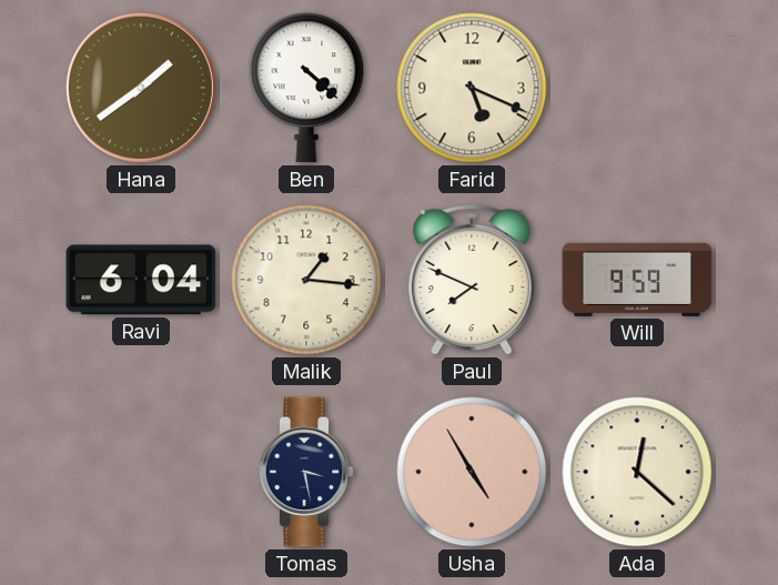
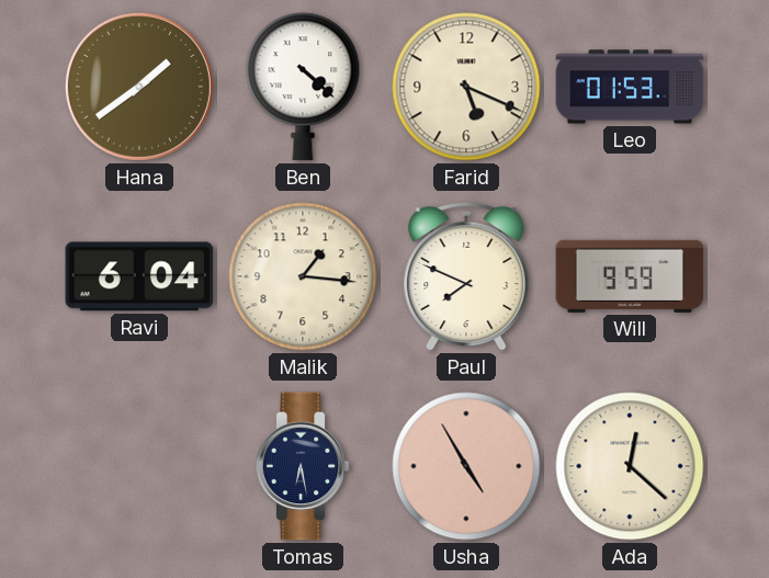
Leo: none -> 01:53
Tomas: 3:28 -> 6:28
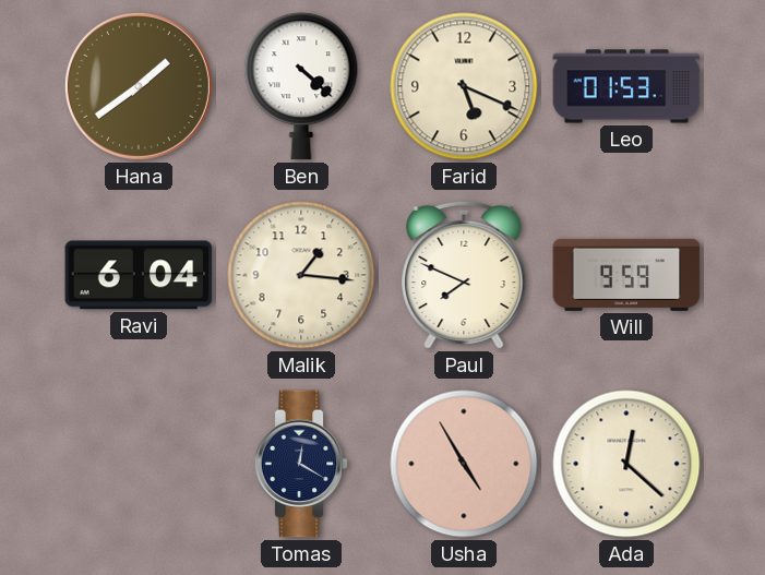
Tomas: 6:28 -> 12:20
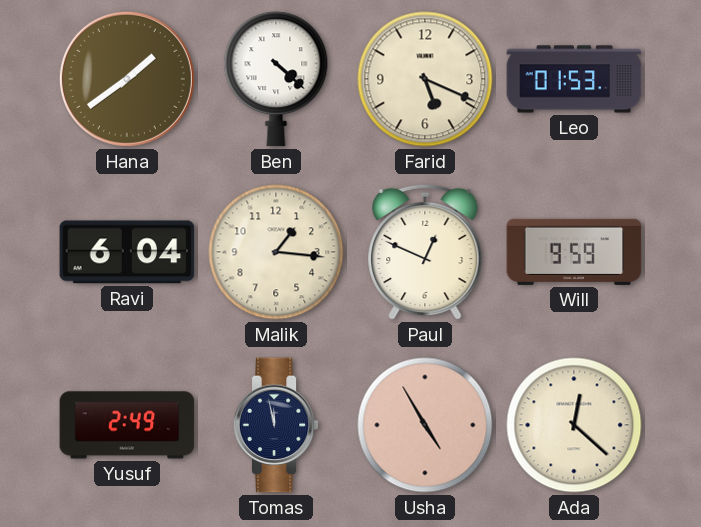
Paul: 7:49 -> 12:49
Yusuf: none -> 2:49
Tomas: 12:20 -> 11:58
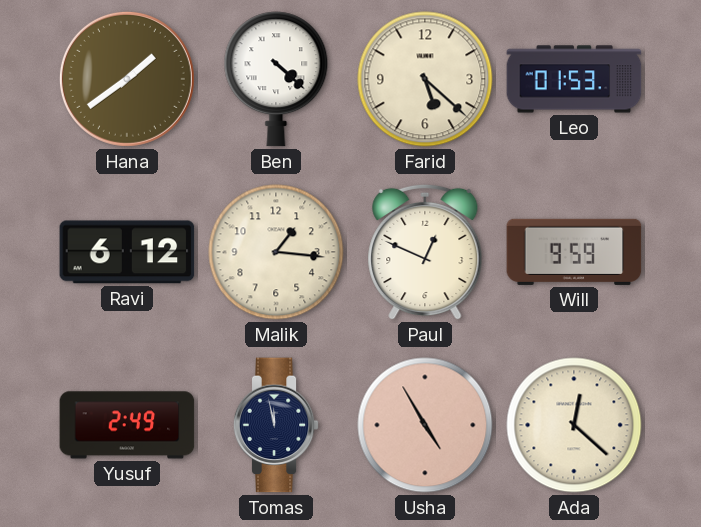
Farid: 5:19 -> 5:22
Ravi: 6:04 -> 6:12
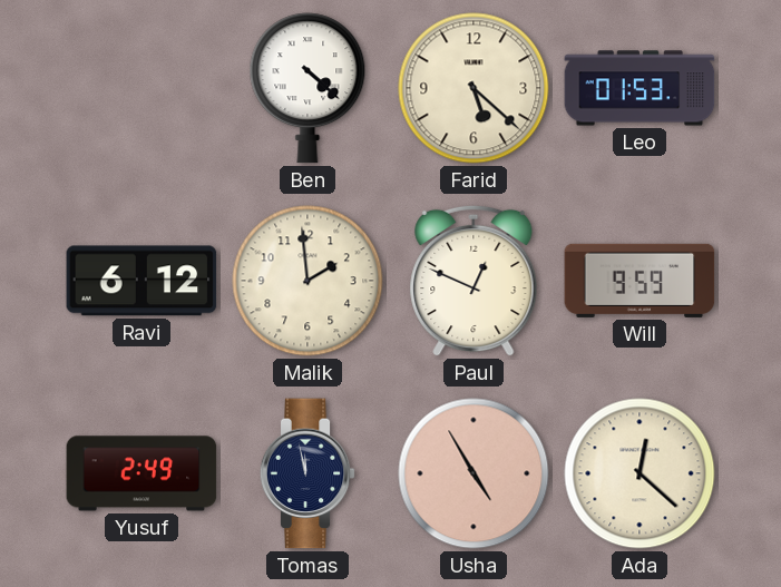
Hana: 1:39 -> none
Malik: 1:16 -> 1:59
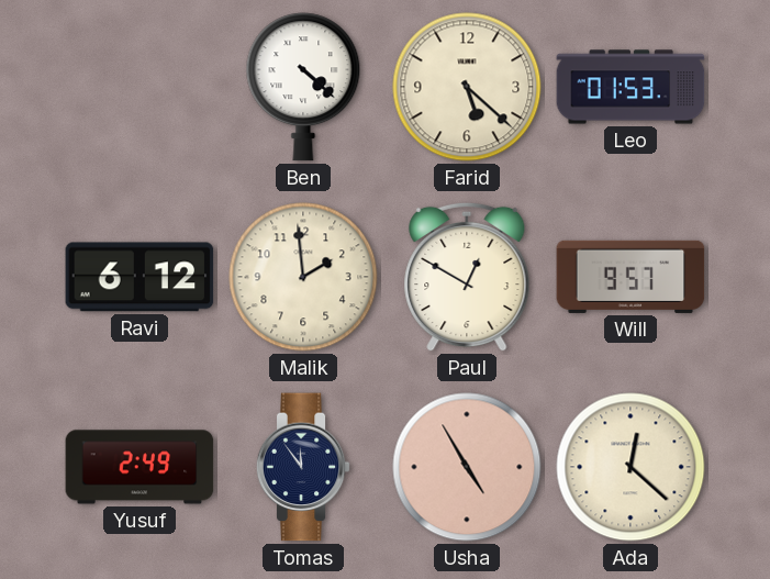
Paul: 12:49 -> 12:50
Will: 9:59 -> 9:57
Tomas: 11:58 -> 11:54
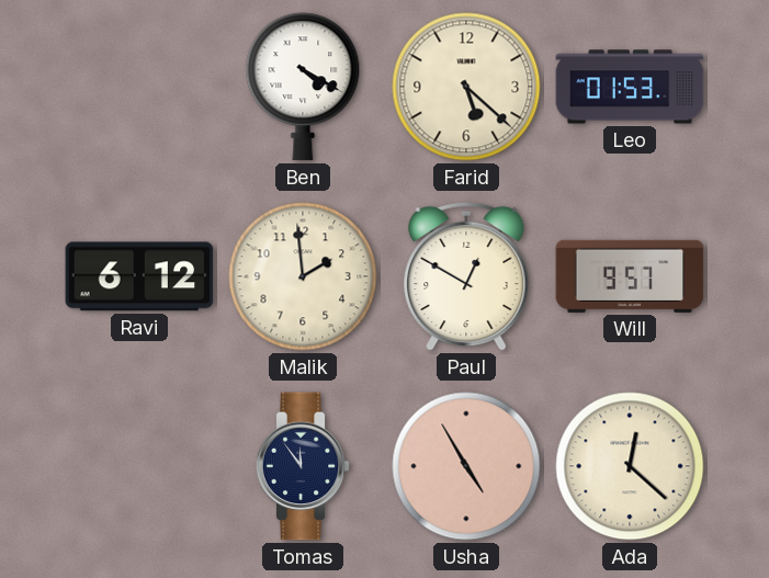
Ben: 4:22 -> 4:20
Yusuf: 2:49 -> none
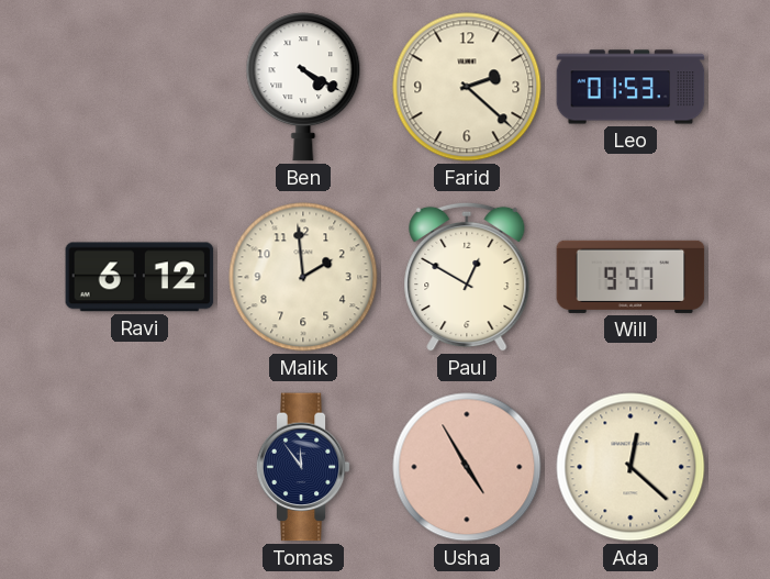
Farid: 5:22 -> 2:22
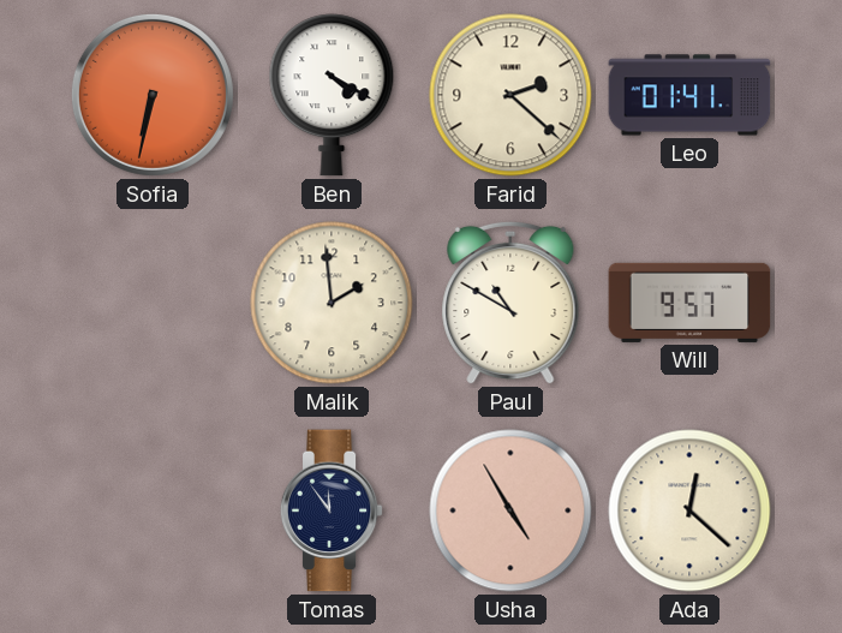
Sofia: none -> 6:32
Leo: 01:53 -> 01:41
Ravi: 6:12 -> none
Paul: 12:50 -> 10:50
